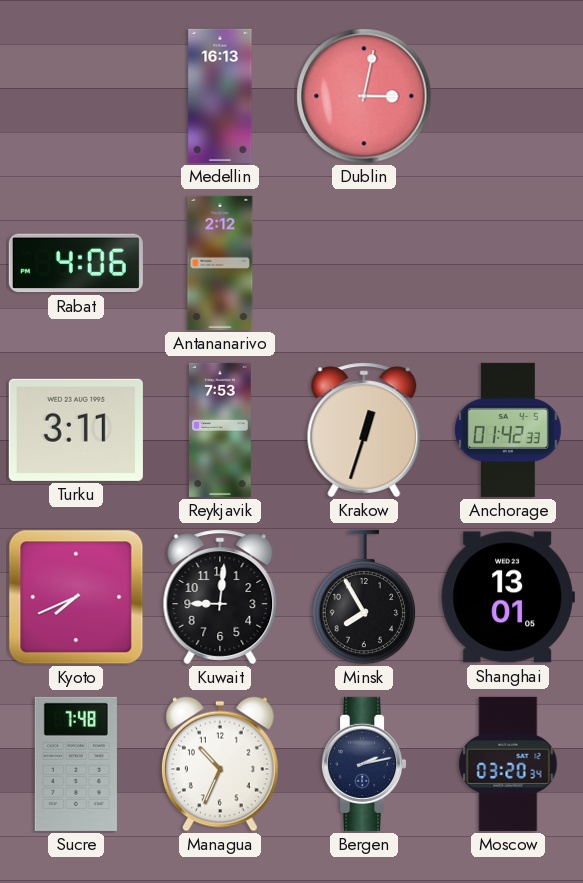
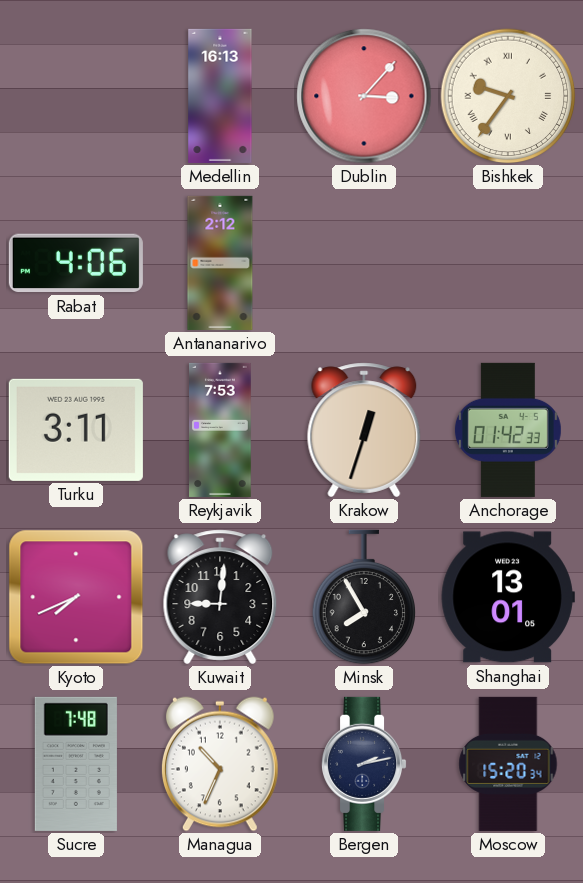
Dublin: 3:02 -> 3:07
Bishkek: none -> 9:36
Moscow: 03:20 -> 15:20
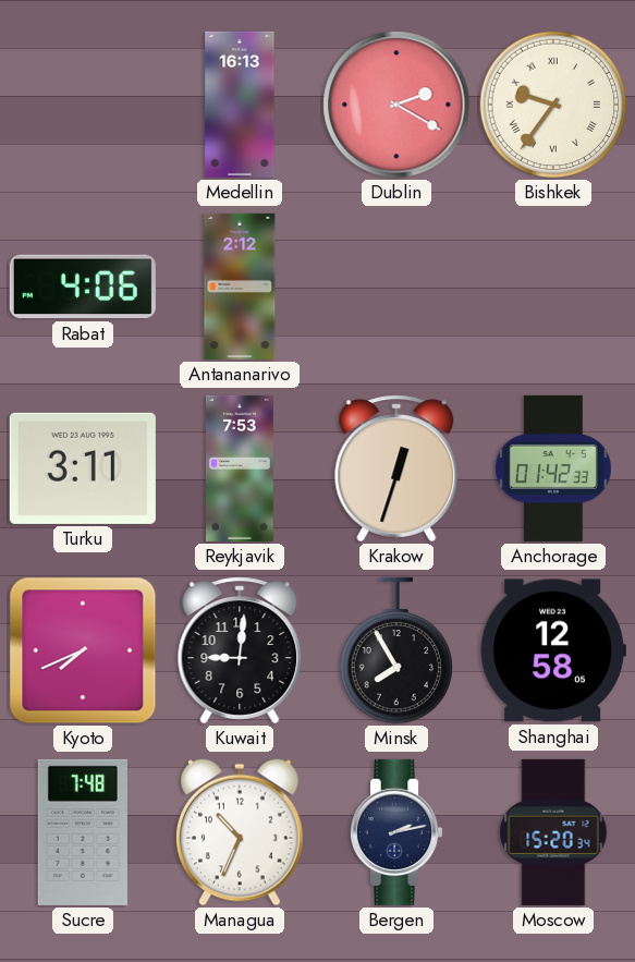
Dublin: 3:07 -> 2:20
Shanghai: 13:01 -> 12:58
